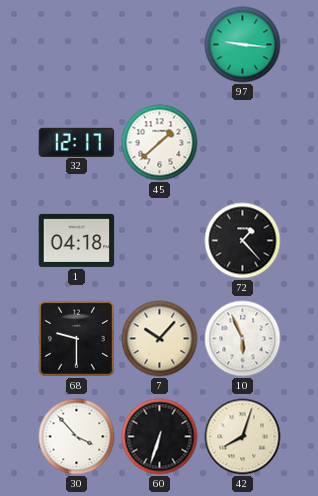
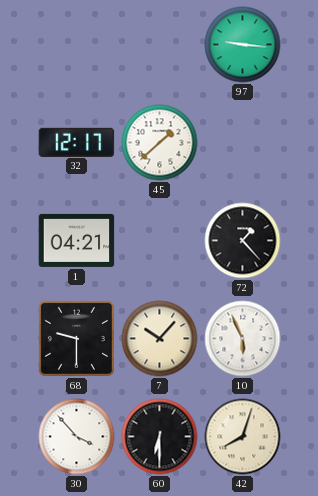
1: 04:18 -> 04:21
60: 6:33 -> 6:30
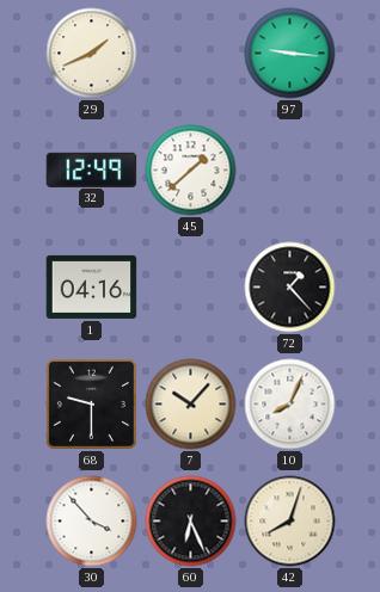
29: none -> 1:41
32: 12:17 -> 12:49
1: 04:21 -> 04:16
10: 5:56 -> 8:04
60: 6:30 -> 6:26
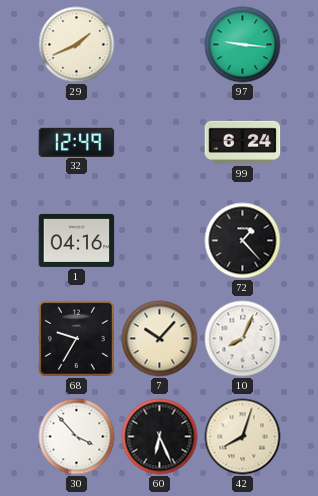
45: 1:38 -> none
99: none -> 6:24
68: 9:30 -> 9:35
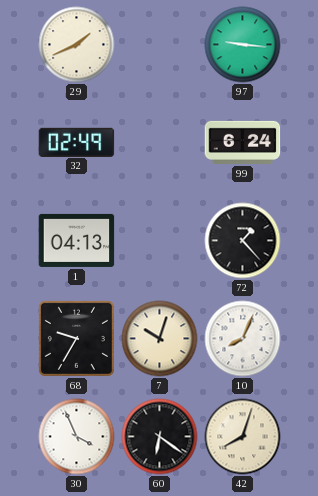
32: 12:49 -> 02:49
1: 04:16 -> 04:13
7: 10:07 -> 10:03
30: 3:53 -> 3:56
60: 6:26 -> 6:21
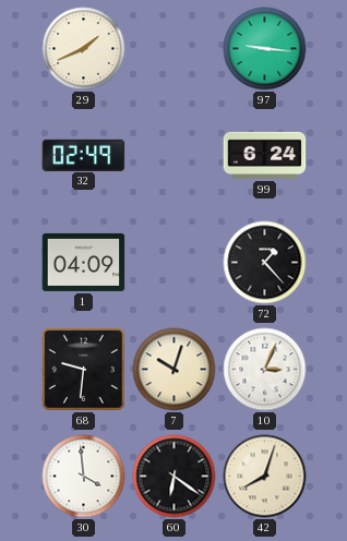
1: 04:13 -> 04:09
68: 9:35 -> 9:31
10: 8:04 -> 3:04
30: 3:56 -> 3:59
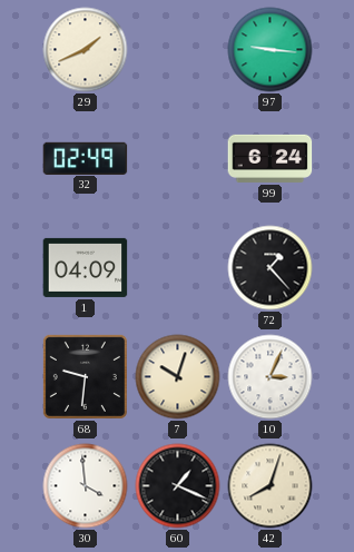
60: 6:21 -> 1:19
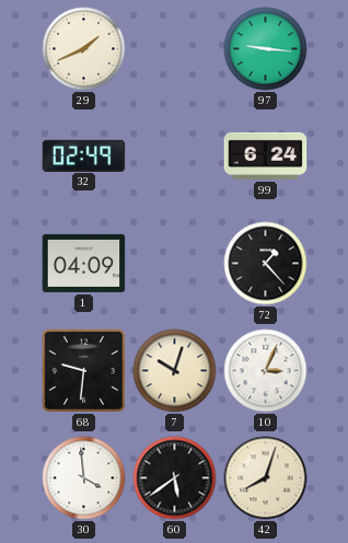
60: 1:19 -> 5:39
